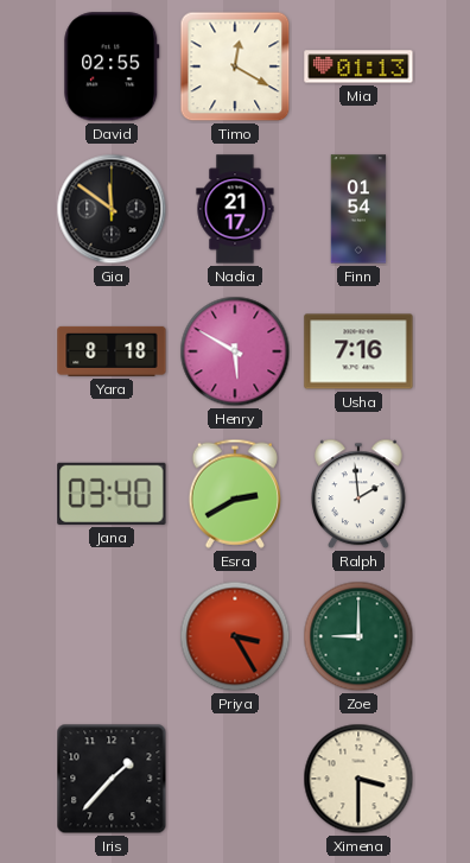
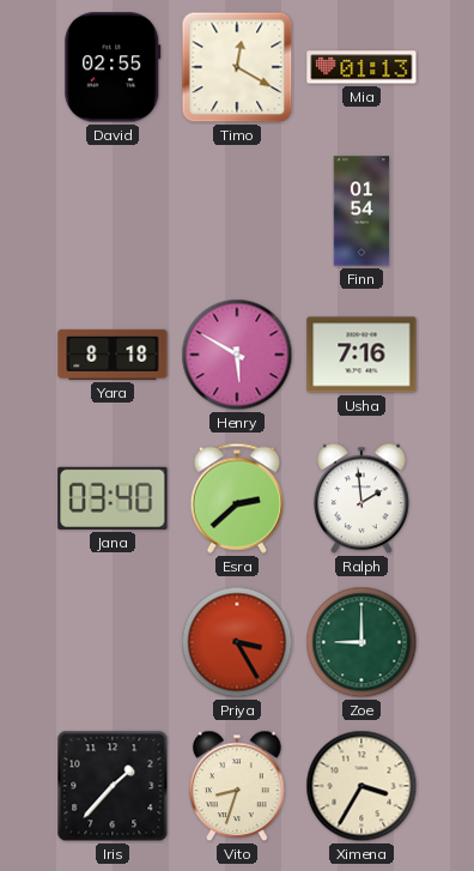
Gia: 11:51 -> none
Nadia: 21:17 -> none
Esra: 2:40 -> 2:38
Vito: none -> 8:33
Ximena: 3:30 -> 3:35
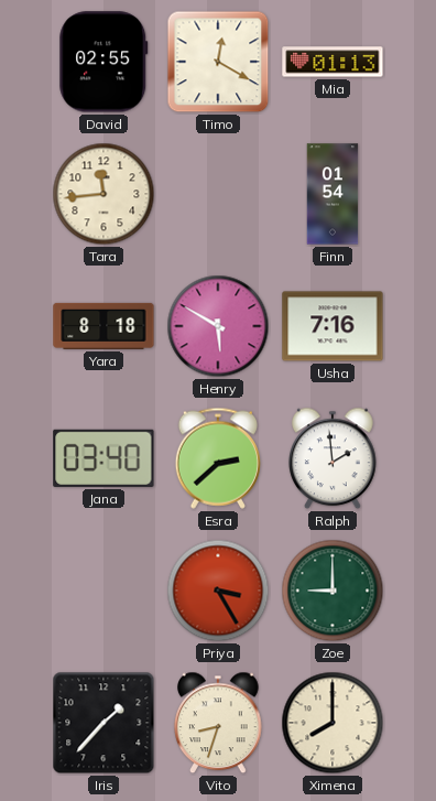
Tara: none -> 11:44
Ximena: 3:35 -> 8:00
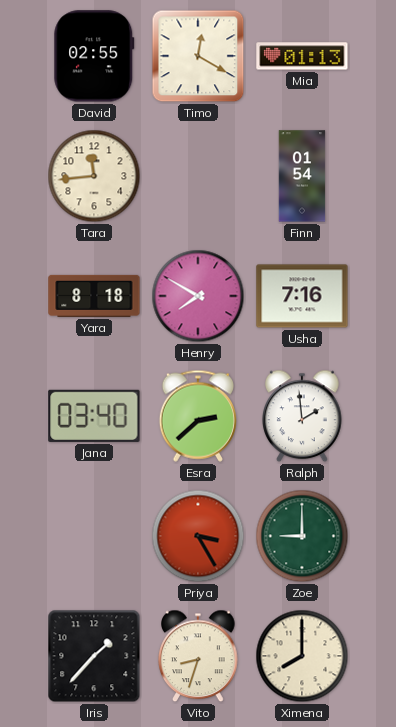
Henry: 5:50 -> 7:50
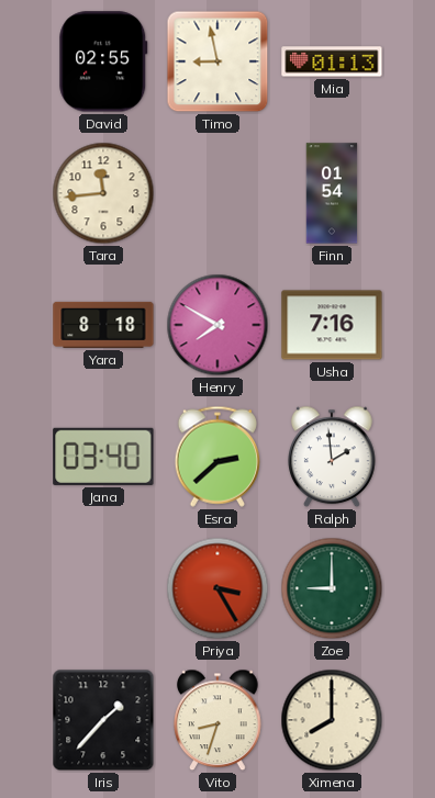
Timo: 12:20 -> 8:58
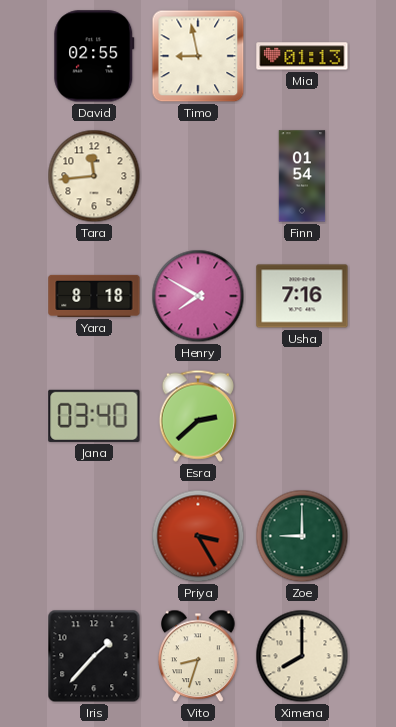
Ralph: 1:59 -> none
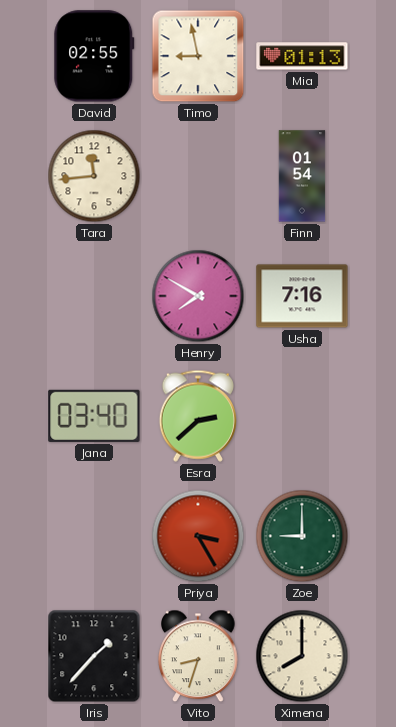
Yara: 8:18 -> none
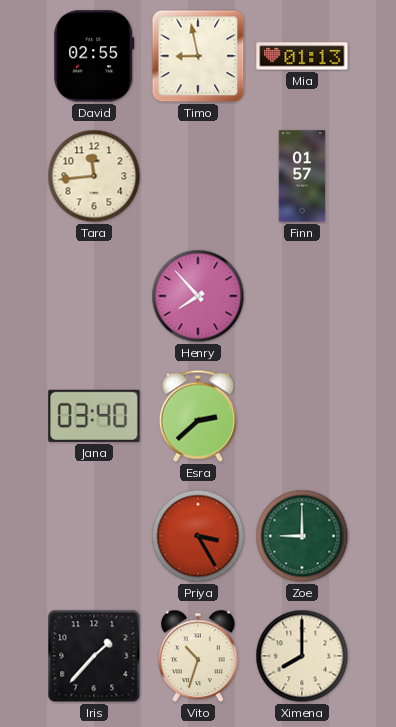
Finn: 01:54 -> 01:57
Henry: 7:50 -> 7:53
Usha: 7:16 -> none
Vito: 8:33 -> 10:33
